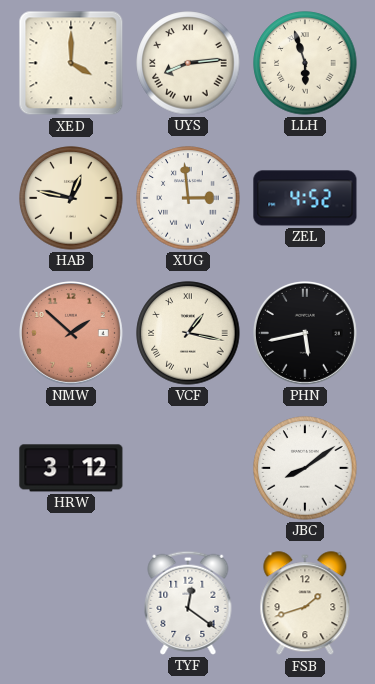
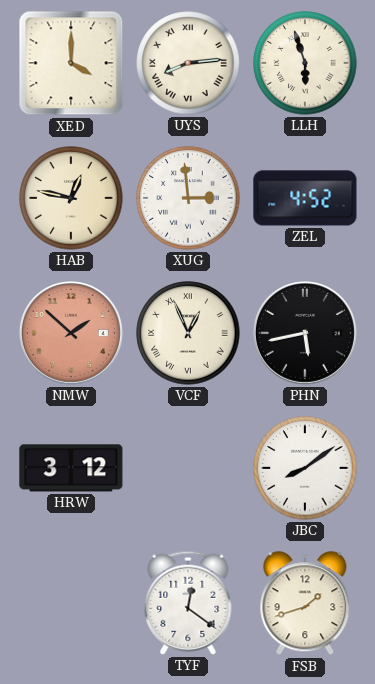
VCF: 1:17 -> 12:56
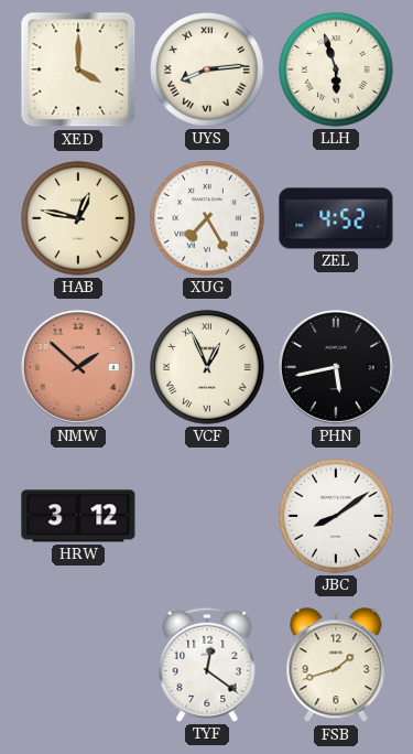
XUG: 2:59 -> 7:25
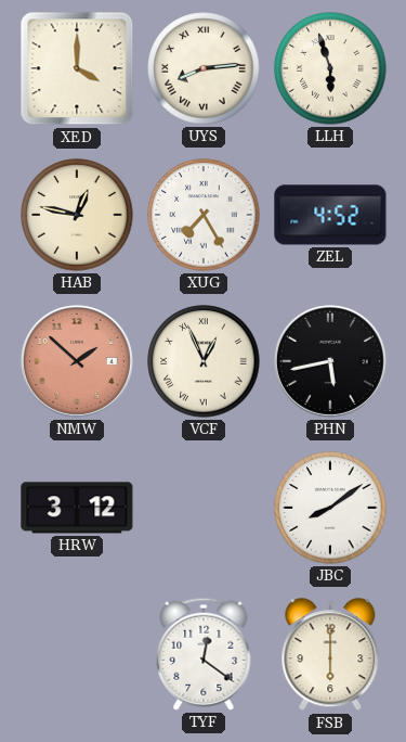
FSB: 1:42 -> 6:00
